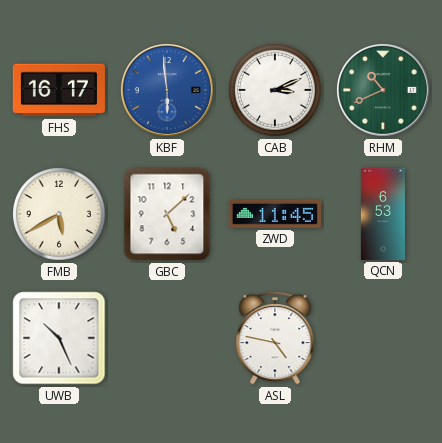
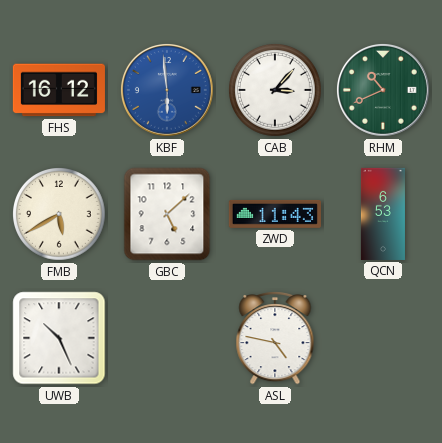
FHS: 16:17 -> 16:12
CAB: 3:11 -> 3:07
ZWD: 11:45 -> 11:43
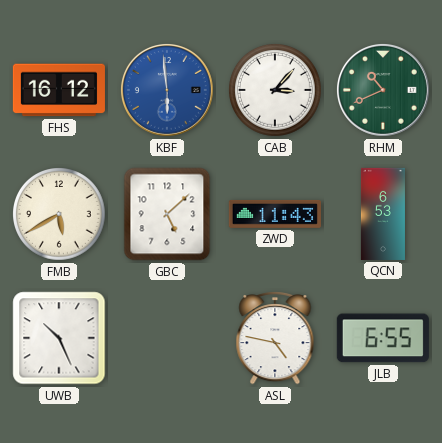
JLB: none -> 6:55
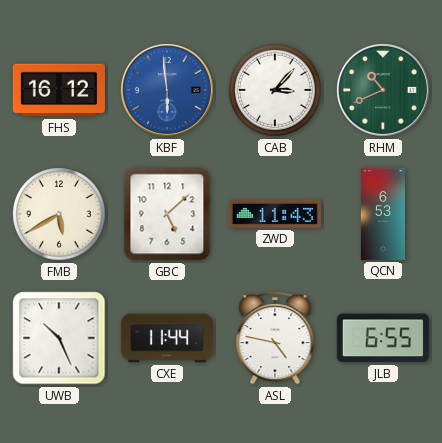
CXE: none -> 11:44
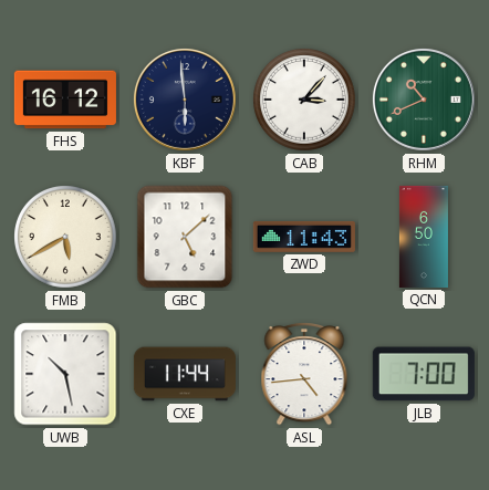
KBF dial: blue -> navy
QCN: 6:53 -> 6:50
UWB: 10:26 -> 10:28
ASL: 4:47 -> 4:44
JLB: 6:55 -> 7:00
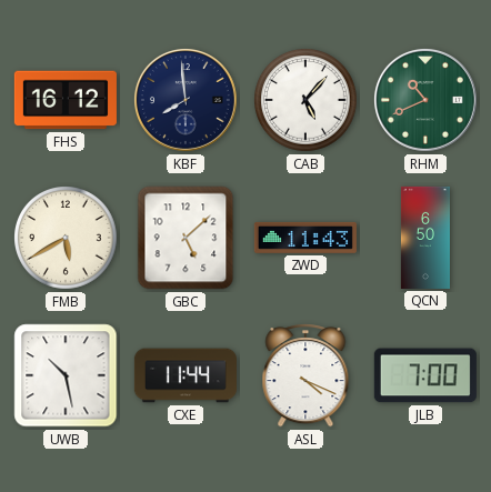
KBF: 5:59 -> 7:59
CAB: 3:07 -> 5:07
ASL: 4:44 -> 4:19
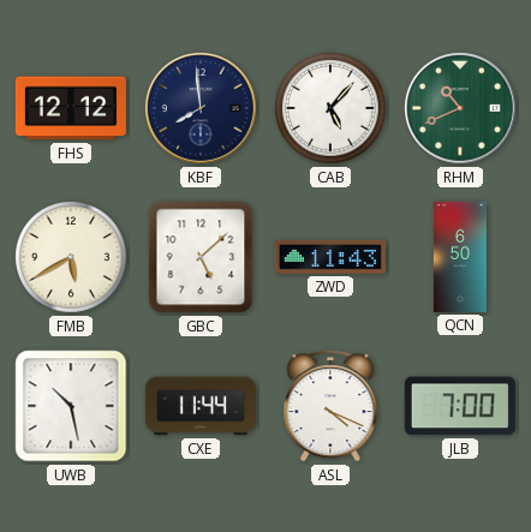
FHS: 16:12 -> 12:12
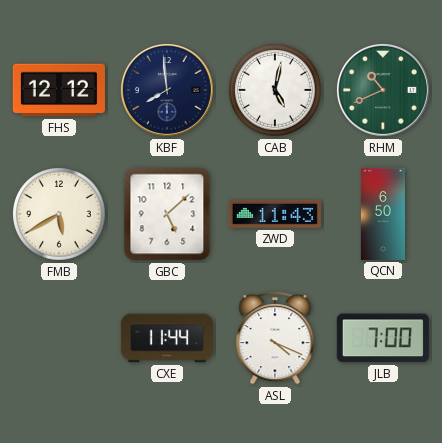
CAB: 5:07 -> 5:02
UWB: 10:28 -> none
